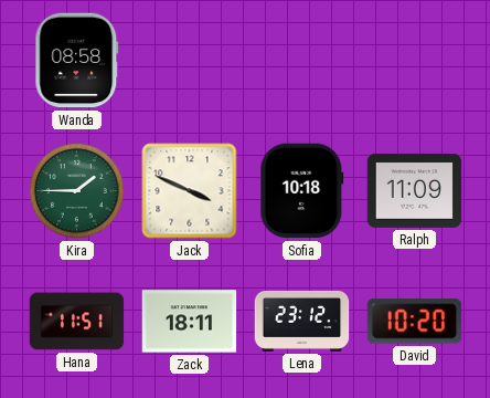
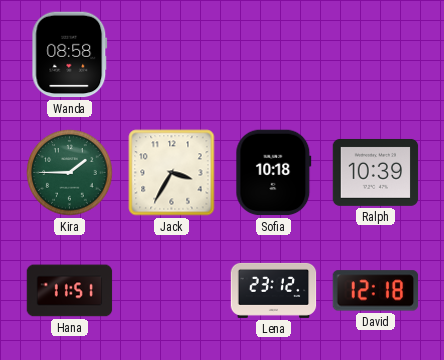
Jack: 3:49 -> 3:35
Ralph: 11:09 -> 10:39
Zack: 18:11 -> none
David: 10:20 -> 12:18
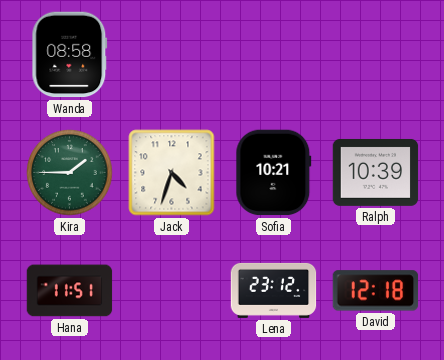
Jack: 3:35 -> 4:33
Sofia: 10:18 -> 10:21
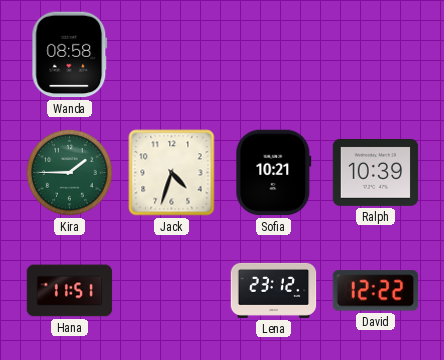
David: 12:18 -> 12:22
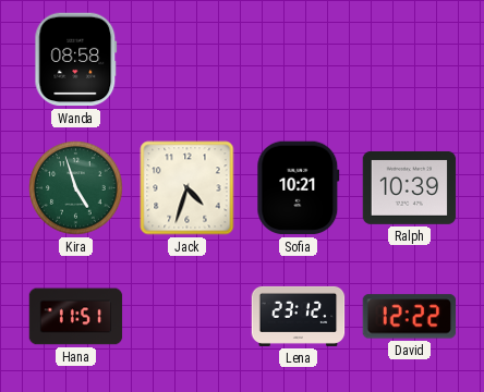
Kira: 1:45 -> 4:57
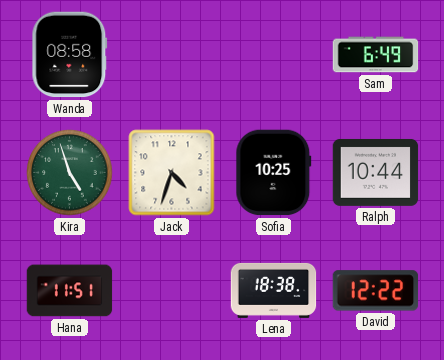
Sam: none -> 6:49
Sofia: 10:21 -> 10:25
Ralph: 10:39 -> 10:44
Lena: 23:12 -> 18:38
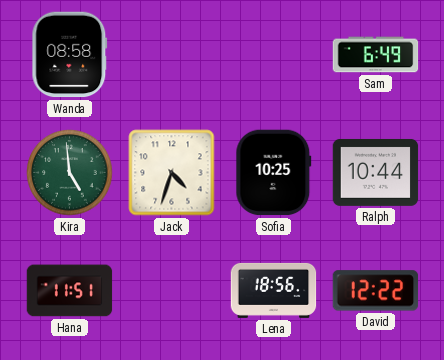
Kira: 4:57 -> 4:59
Lena: 18:38 -> 18:56
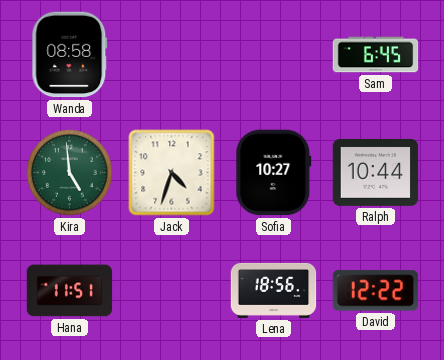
Sam: 6:49 -> 6:45
Sofia: 10:25 -> 10:27
